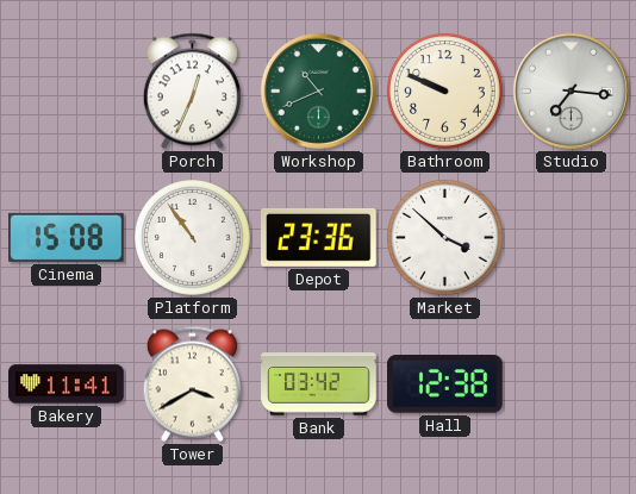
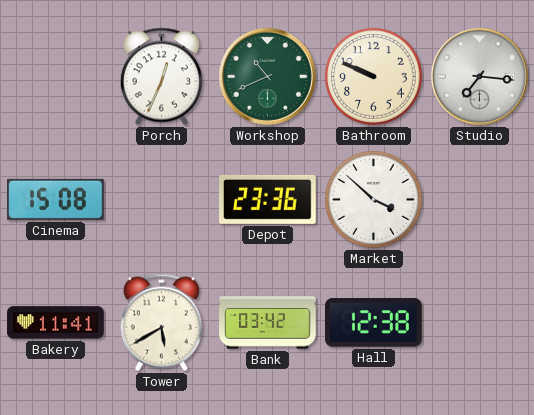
Platform: 10:54 -> none
Tower: 3:40 -> 5:40
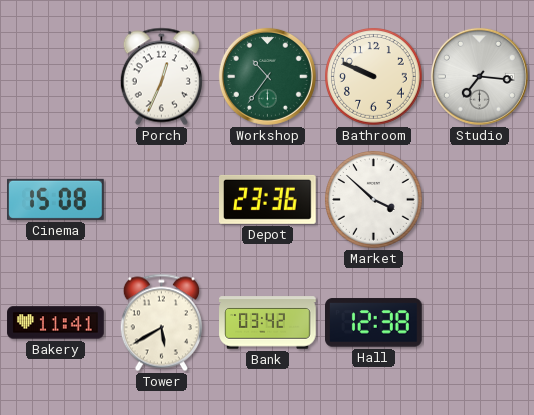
Workshop: 10:41 -> 10:36
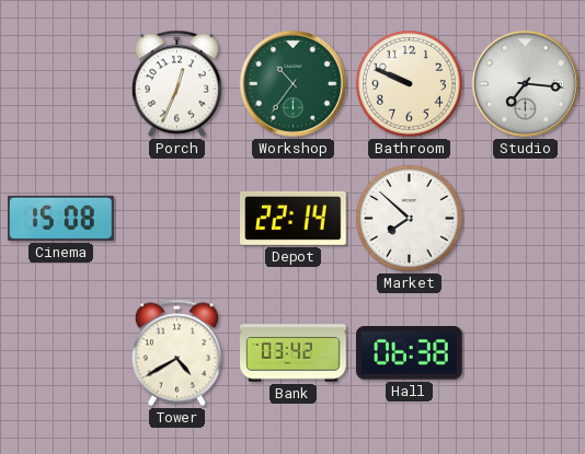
Depot: 23:36 -> 22:14
Market: 3:52 -> 7:52
Bakery: 11:41 -> none
Tower: 5:40 -> 4:40
Hall: 12:38 -> 06:38
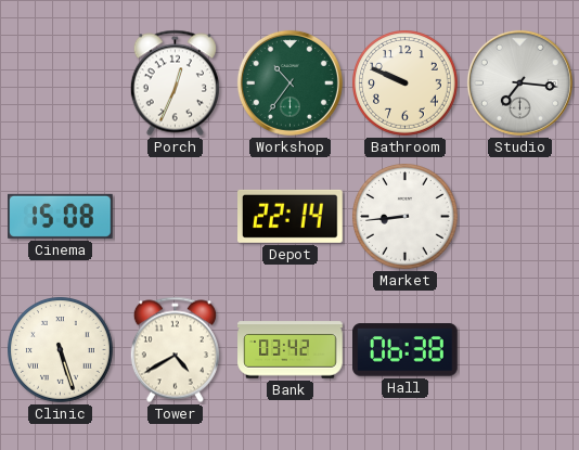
Market: 7:52 -> 8:44
Clinic: none -> 5:27
